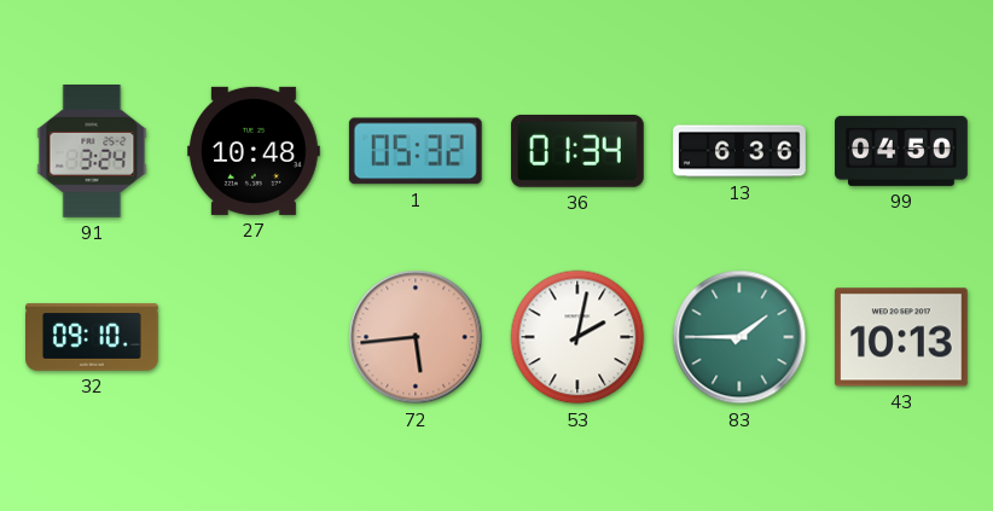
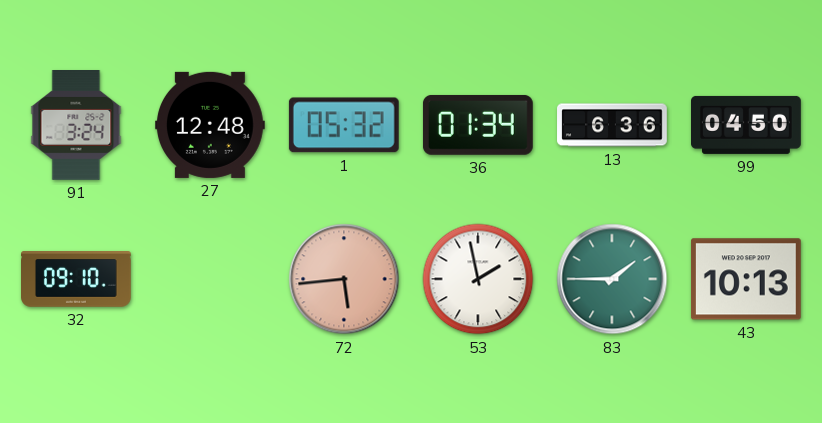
27: 10:48 -> 12:48
53: 2:02 -> 1:58
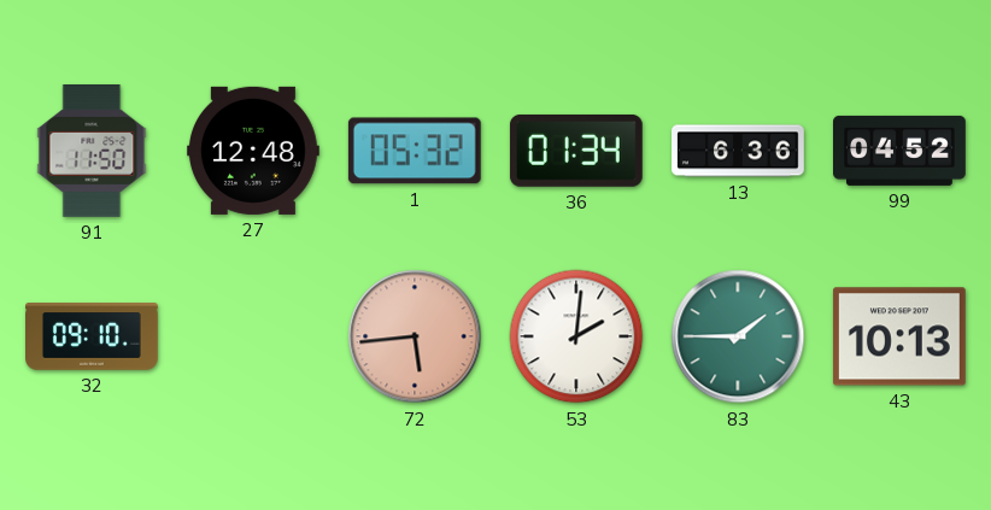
91: 3:24 -> 11:50
99: 04:50 -> 04:52
53: 1:58 -> 2:01
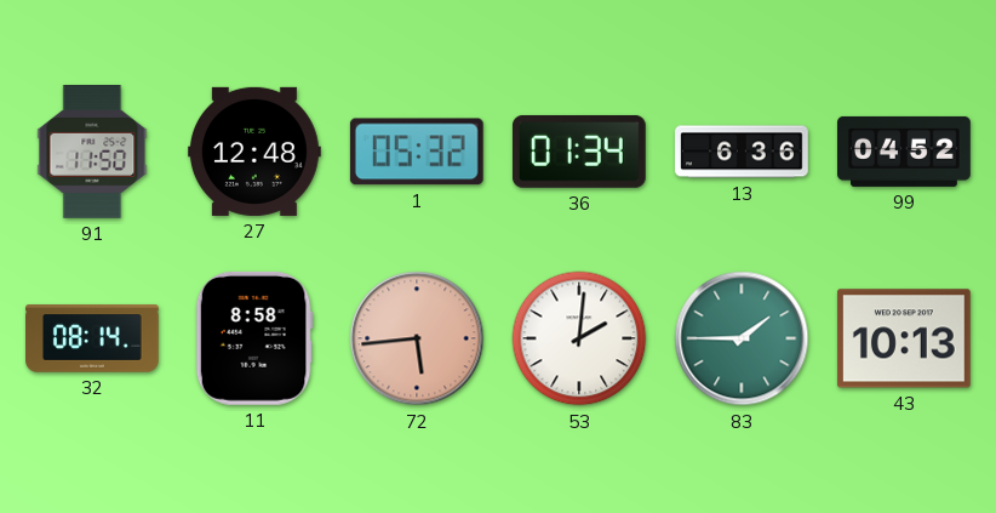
32: 09:10 -> 08:14
11: none -> 8:58
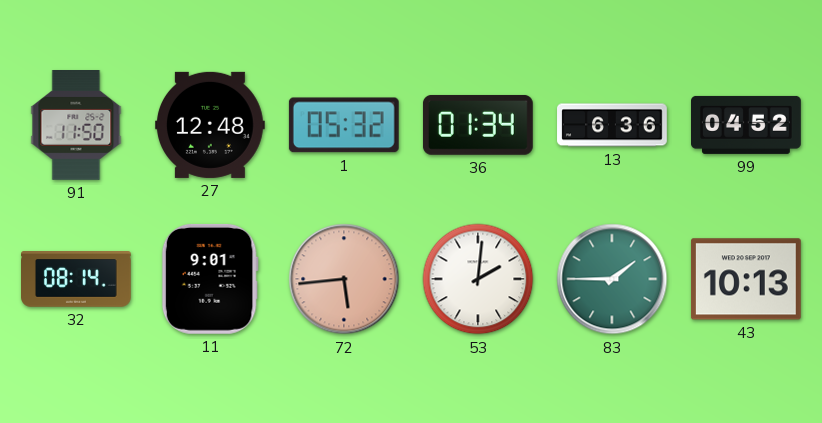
11: 8:58 -> 9:01
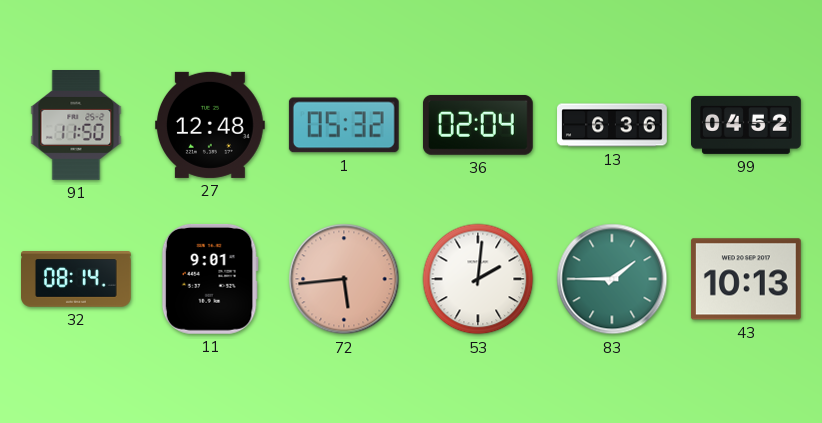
36: 01:34 -> 02:04
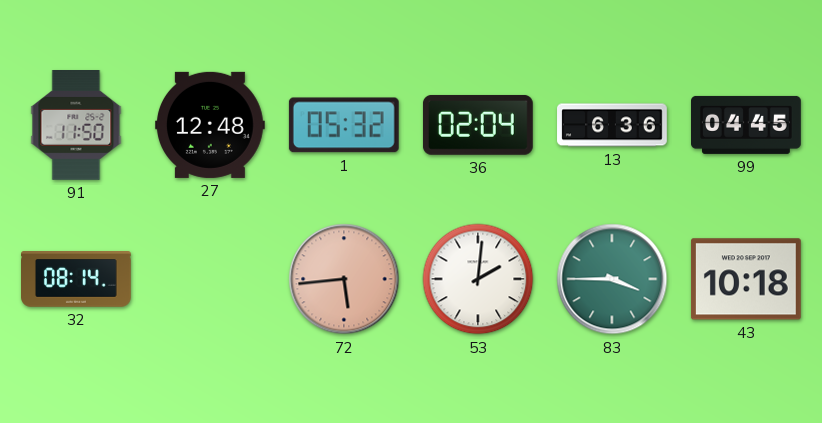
99: 04:52 -> 04:45
11: 9:01 -> none
83: 1:45 -> 3:45
43: 10:13 -> 10:18
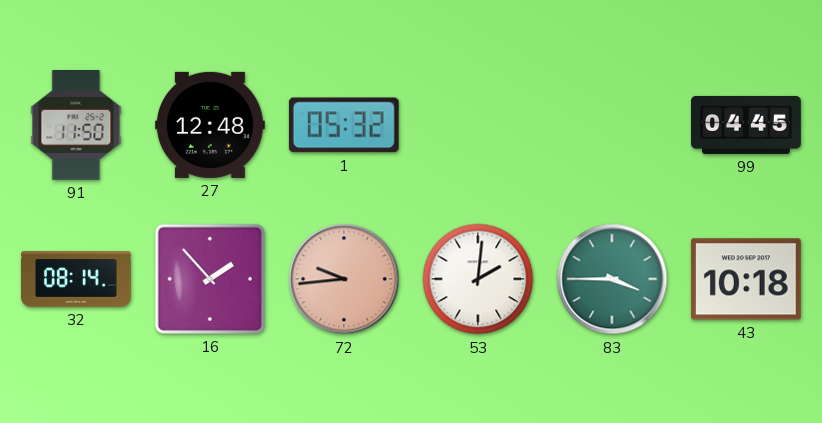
36: 02:04 -> none
13: 6:36 -> none
16: none -> 1:53
72: 5:44 -> 9:44
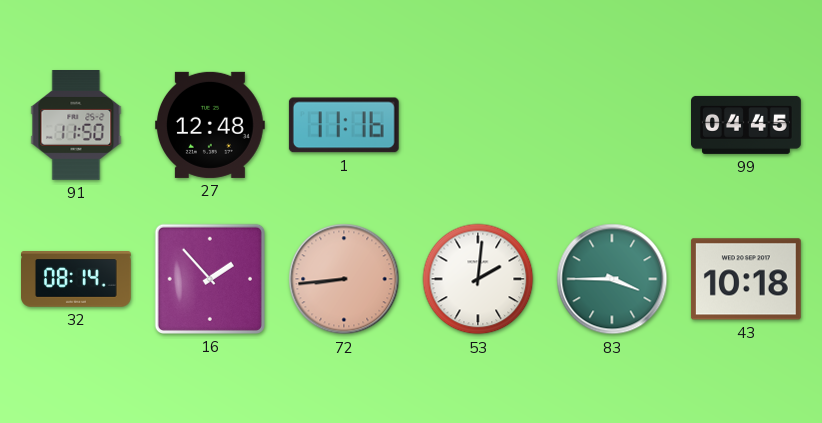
1: 05:32 -> 11:16
72: 9:44 -> 8:44
